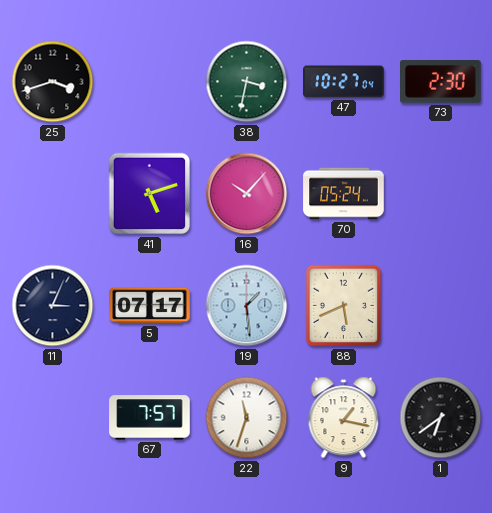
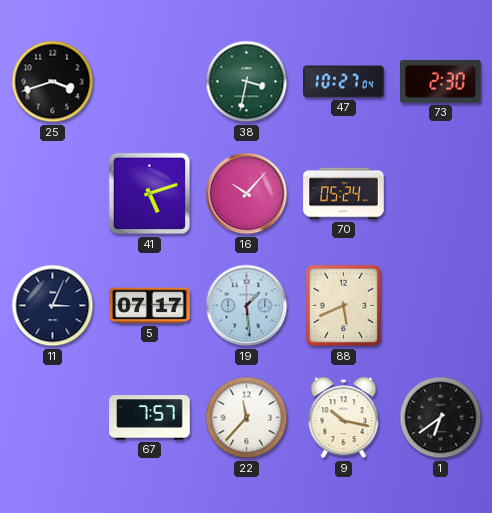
22: 11:33 -> 11:37
9: 1:17 -> 10:17
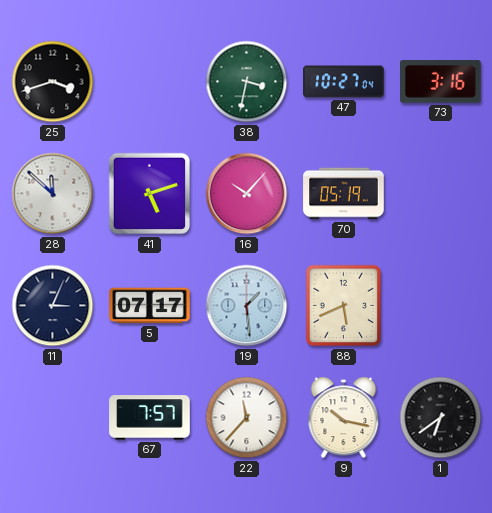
73: 2:30 -> 3:16
28: none -> 11:52
70: 05:24 -> 05:19
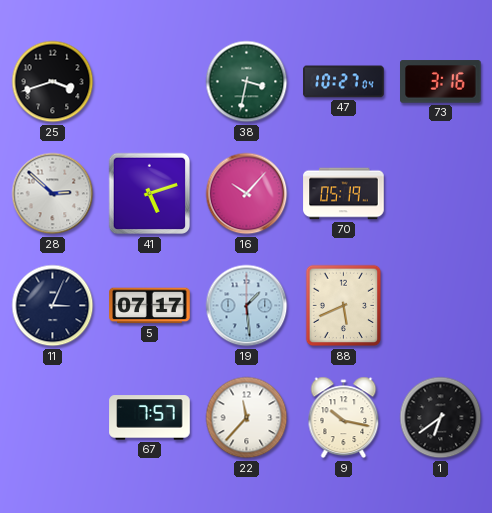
28: 11:52 -> 2:52
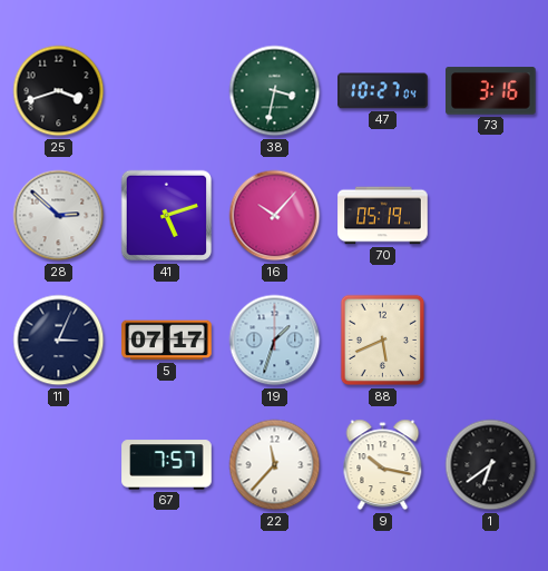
19: 1:29 -> 1:33
